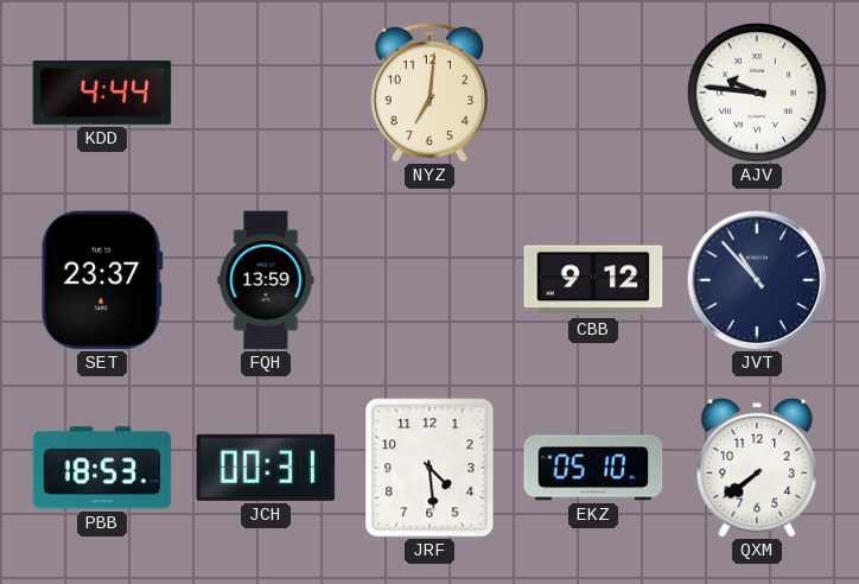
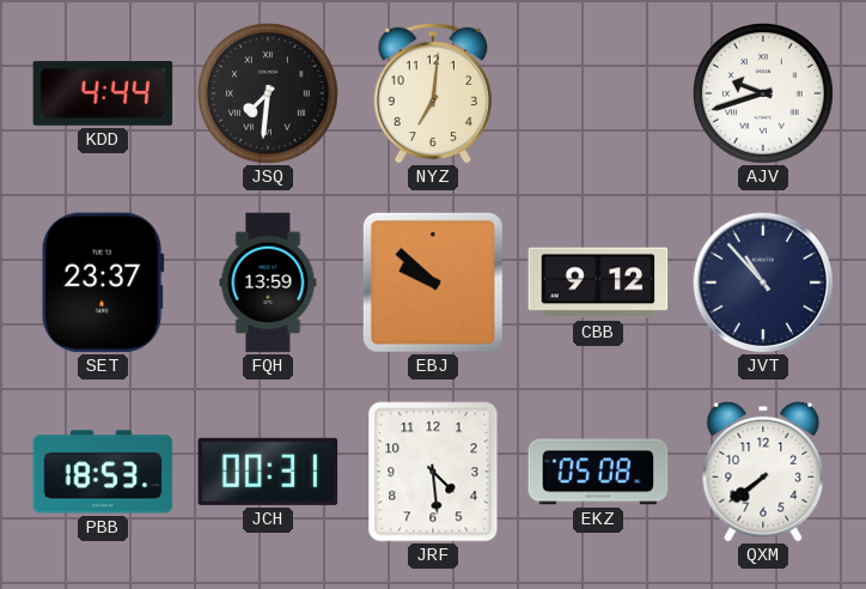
JSQ: none -> 7:31
AJV: 9:46 -> 9:42
EBJ: none -> 9:52
EKZ: 05:10 -> 05:08
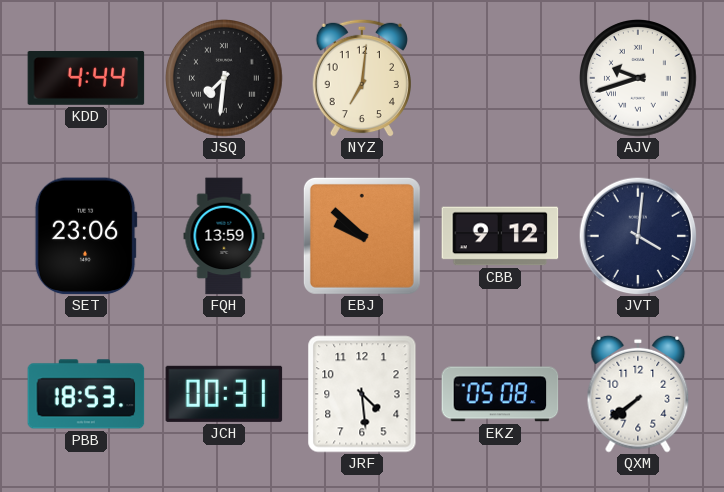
SET: 23:37 -> 23:06
JVT: 10:53 -> 4:01
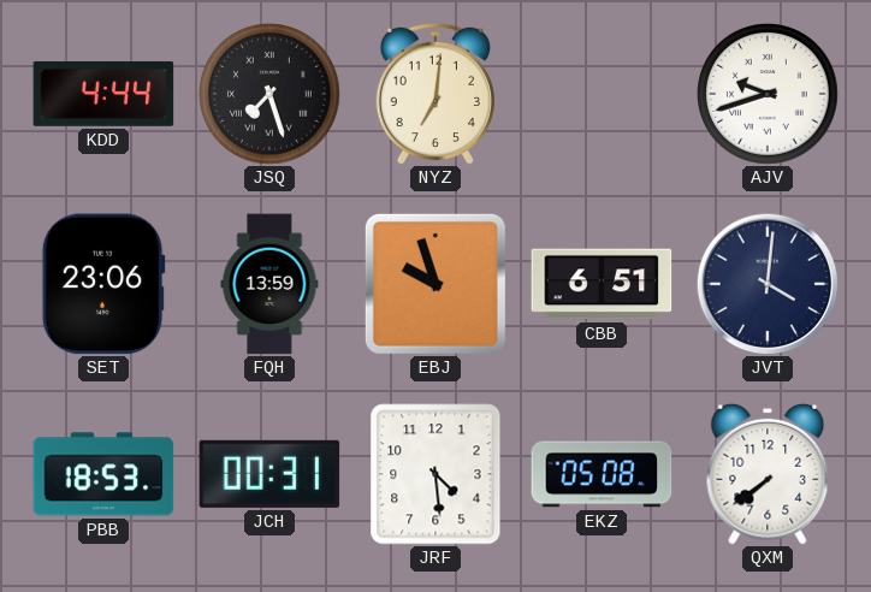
JSQ: 7:31 -> 7:27
EBJ: 9:52 -> 9:57
CBB: 9:12 -> 6:51
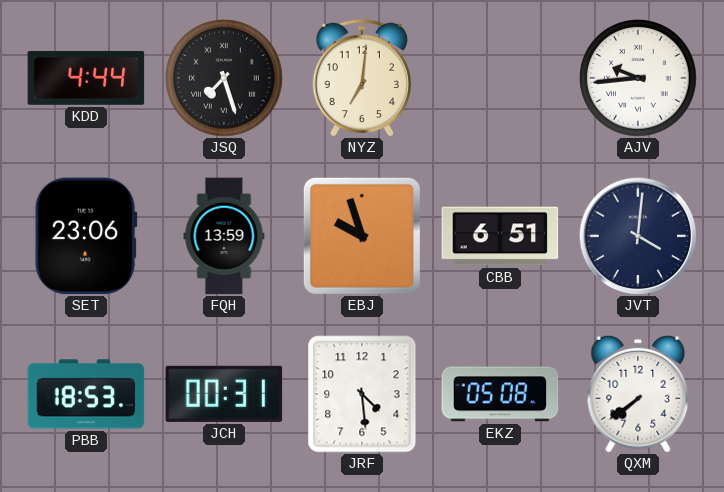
AJV: 9:42 -> 9:44
